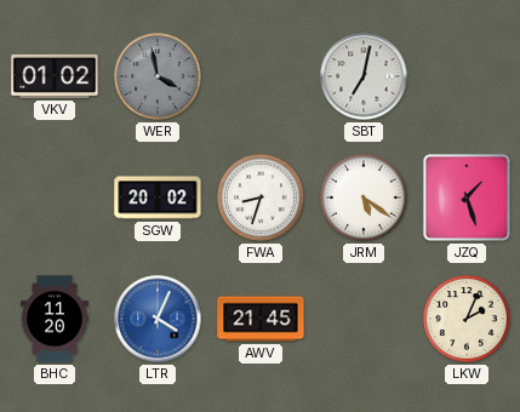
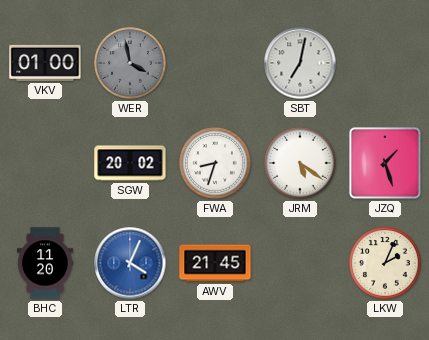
VKV: 01:02 -> 01:00
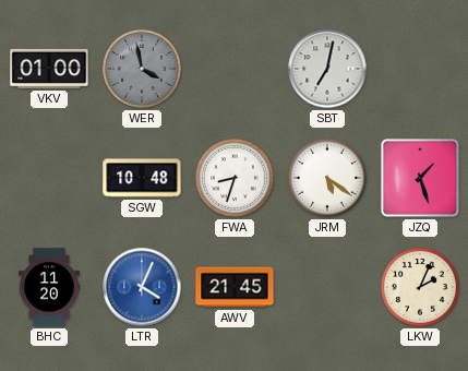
SGW: 20:02 -> 10:48
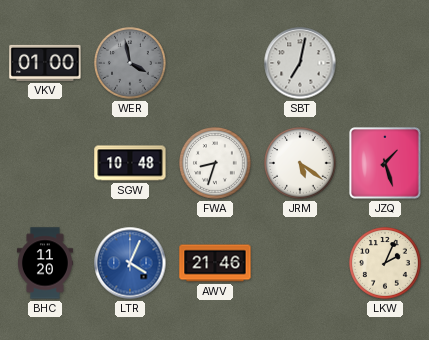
AWV: 21:45 -> 21:46
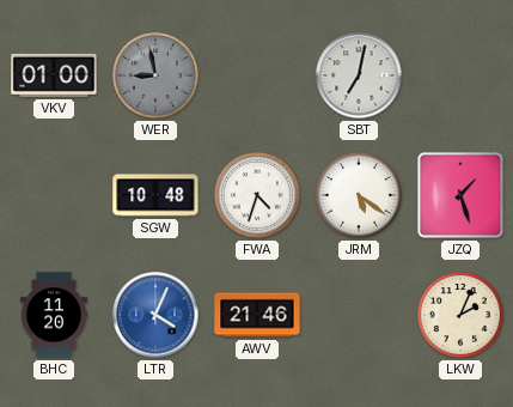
WER: 3:58 -> 8:58
FWA: 8:33 -> 4:33
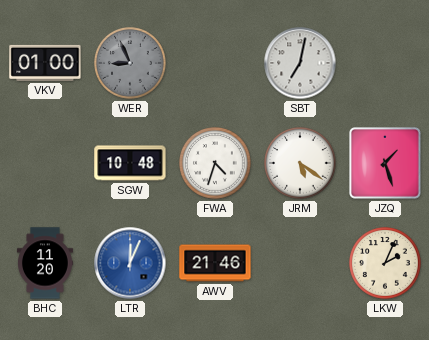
WER: 8:58 -> 8:56
LTR: 4:04 -> 12:04
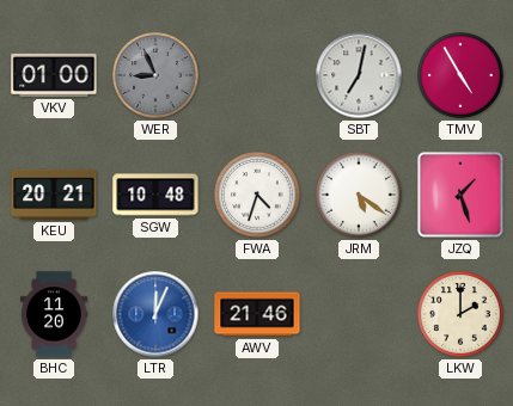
TMV: none -> 4:55
KEU: none -> 20:21
LKW: 2:04 -> 2:00
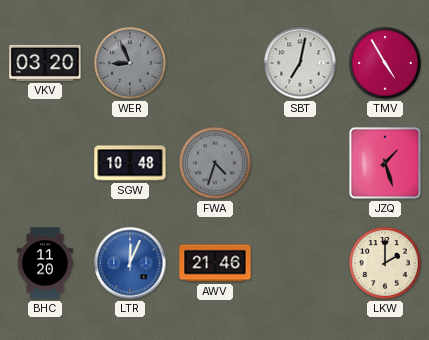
VKV: 01:00 -> 03:20
KEU: 20:21 -> none
FWA dial: white -> grey
JRM: 5:21 -> none
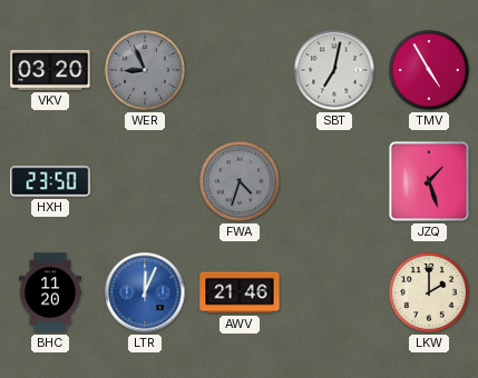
HXH: none -> 23:50
SGW: 10:48 -> none
